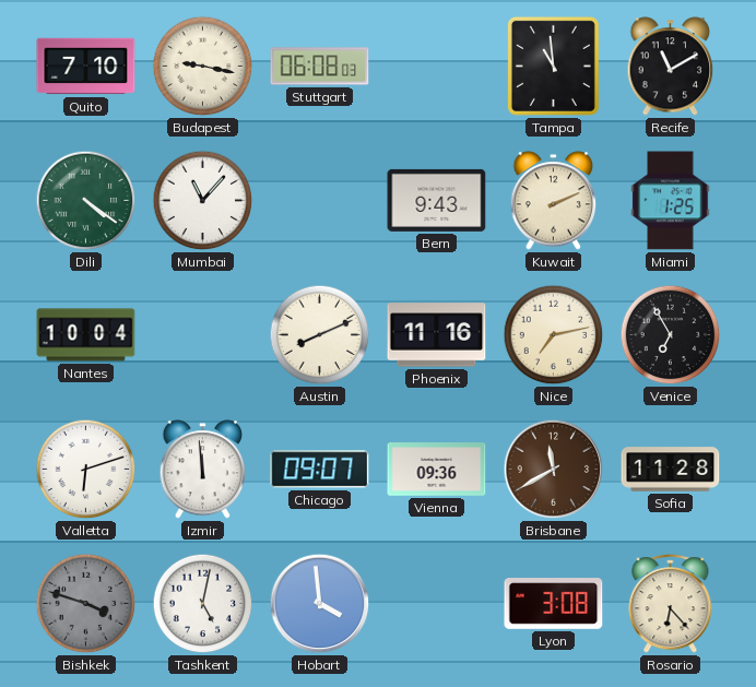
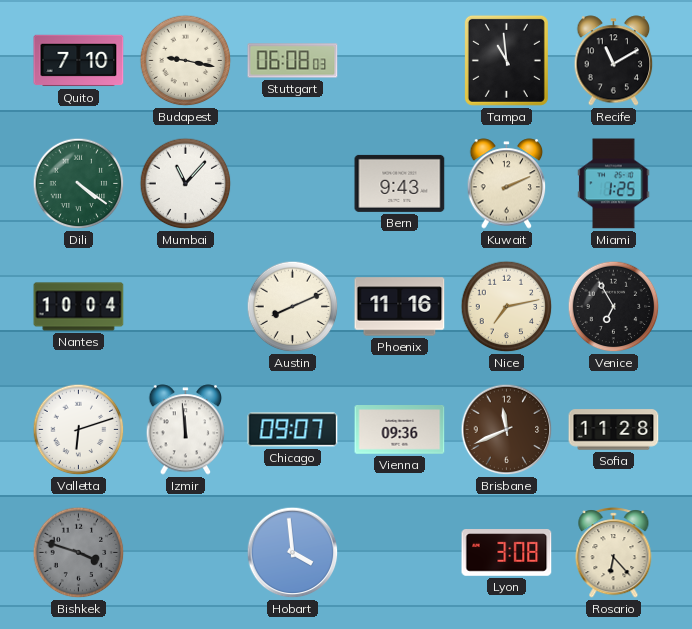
Brisbane: 11:40 -> 11:41
Tashkent: 5:02 -> none
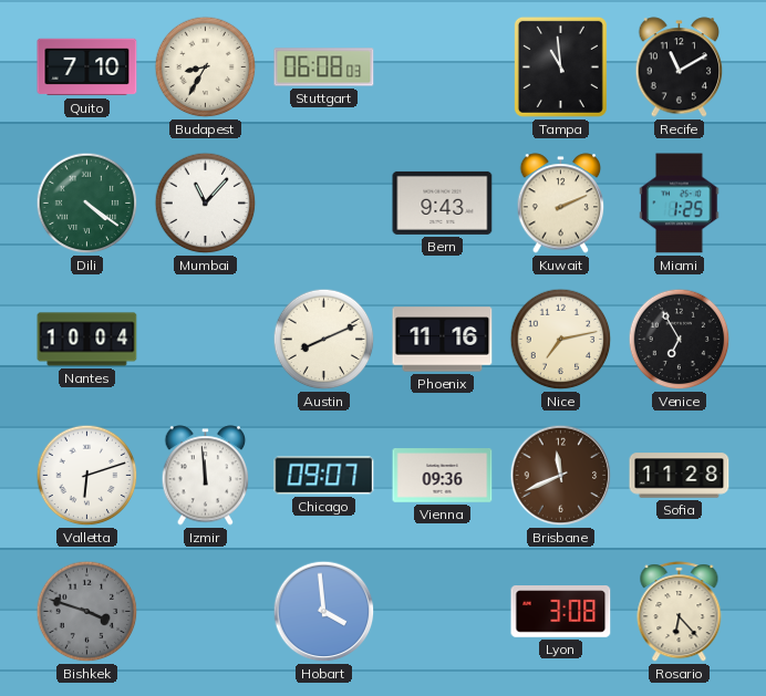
Budapest: 9:17 -> 8:35
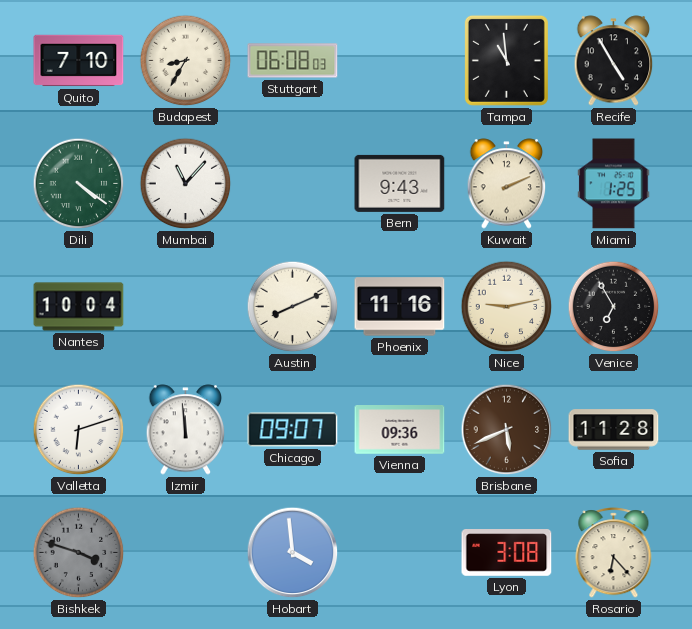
Recife: 11:10 -> 4:55
Nice: 7:13 -> 9:13
Brisbane: 11:41 -> 5:41
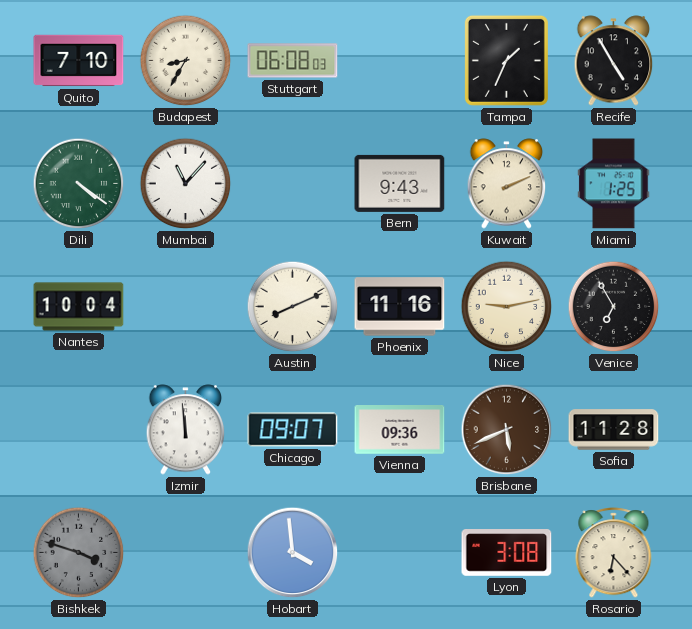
Tampa: 10:59 -> 1:34
Valletta: 6:12 -> none
